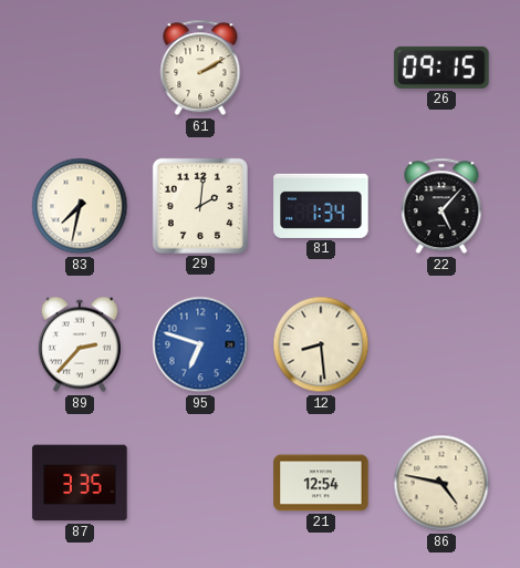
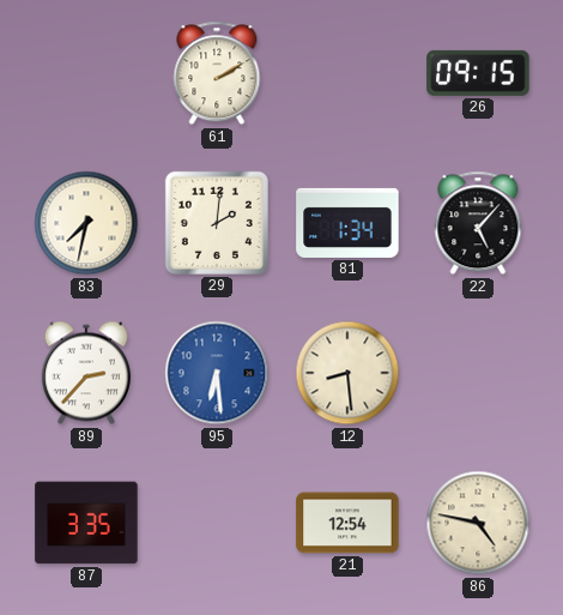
95: 6:48 -> 6:29
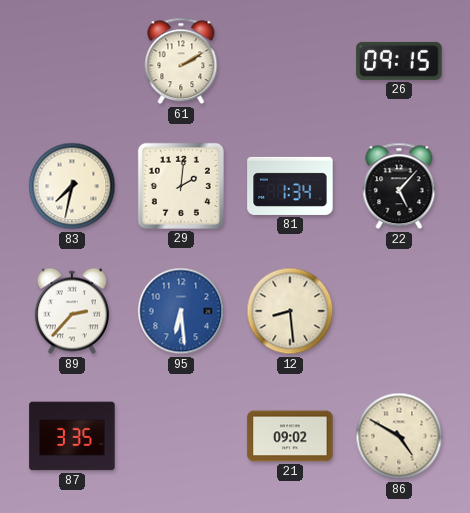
21: 12:54 -> 09:02
86: 4:47 -> 4:50
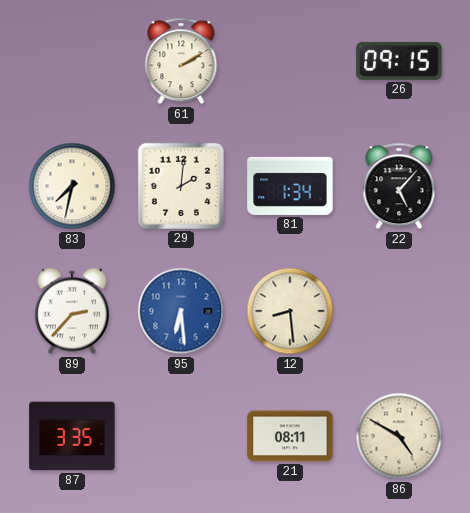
21: 09:02 -> 08:11
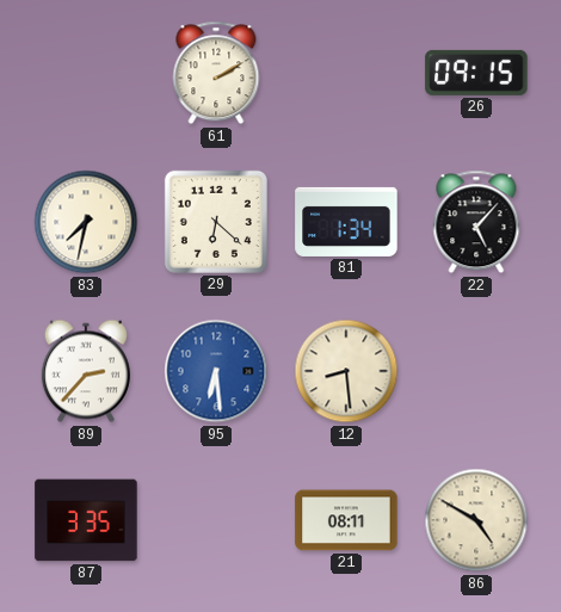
29: 2:01 -> 6:22
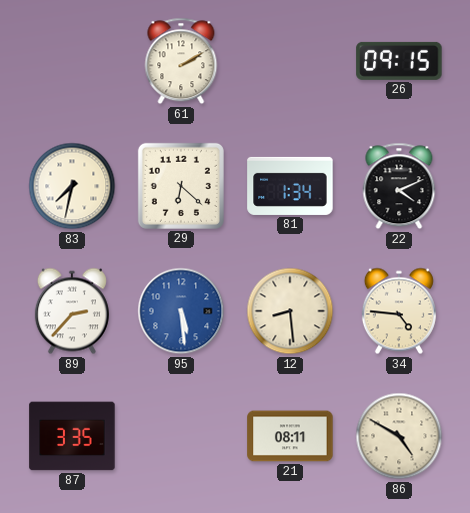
22: 5:07 -> 4:11
95: 6:29 -> 5:29
34: none -> 4:46
